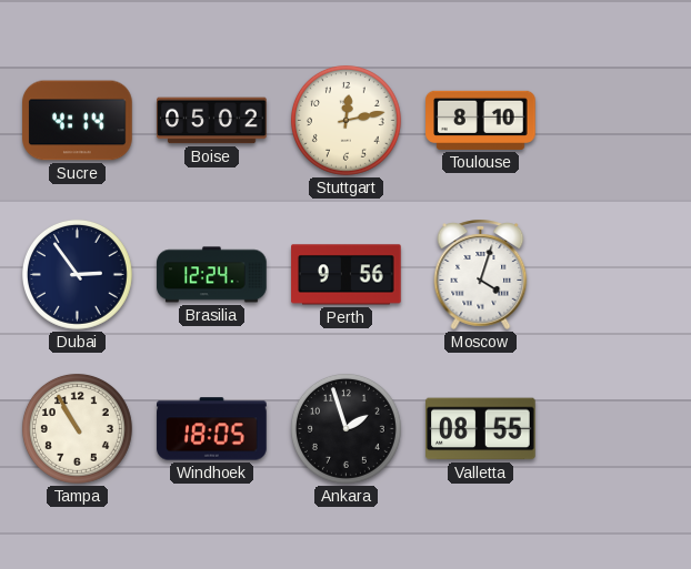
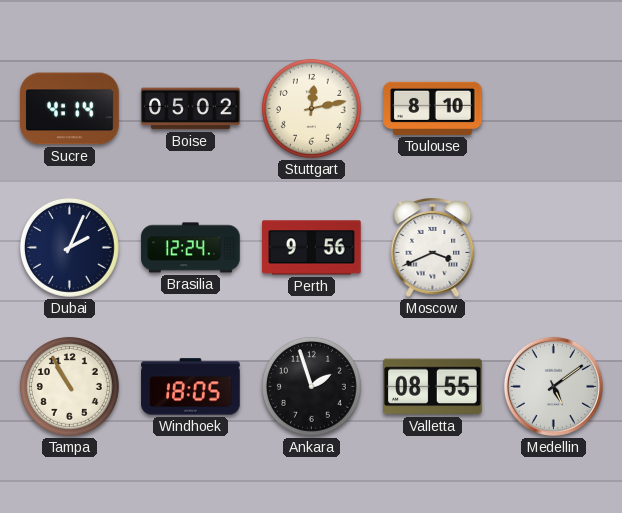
Dubai: 2:54 -> 2:04
Moscow: 4:03 -> 3:41
Medellin: none -> 5:09
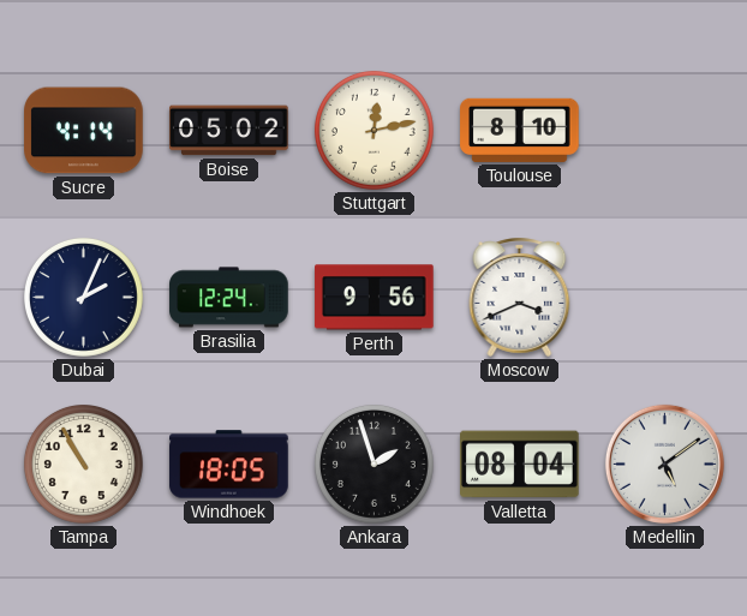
Valletta: 08:55 -> 08:04
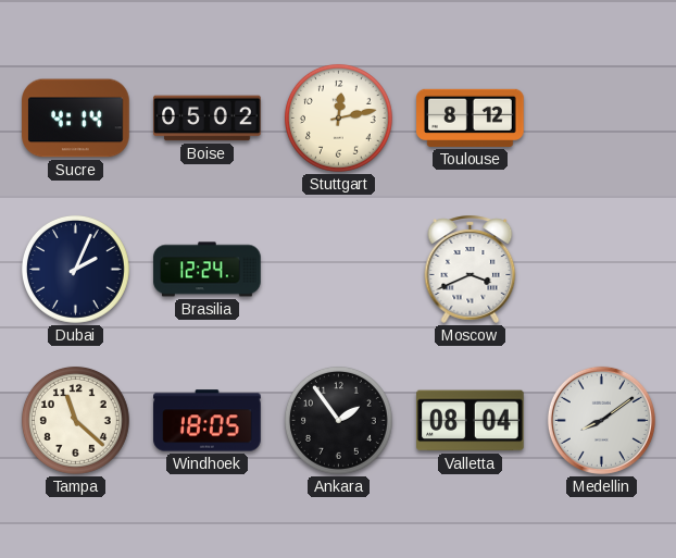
Toulouse: 8:10 -> 8:12
Perth: 9:56 -> none
Tampa: 10:55 -> 11:22
Ankara: 1:57 -> 1:54
Medellin: 5:09 -> 8:09
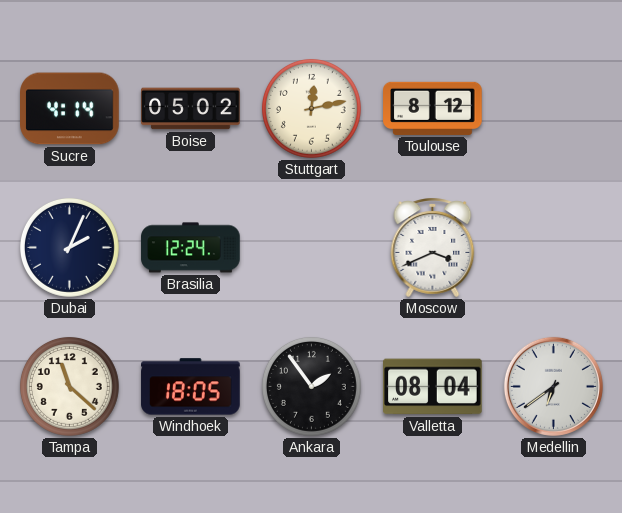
Medellin: 8:09 -> 6:39
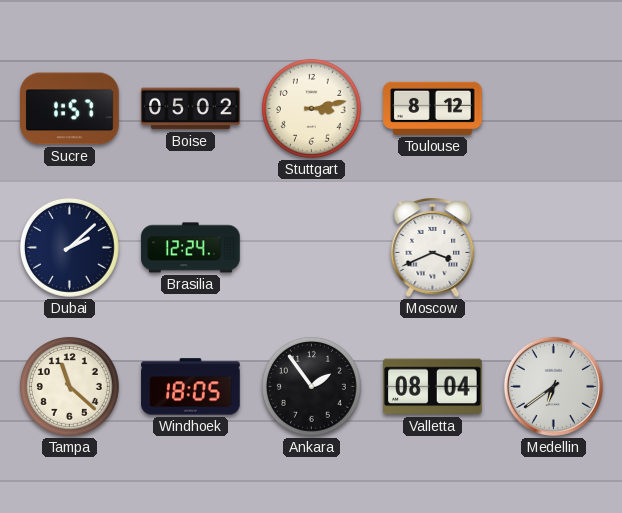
Sucre: 4:14 -> 1:57
Stuttgart: 12:13 -> 3:13
Dubai: 2:04 -> 2:08
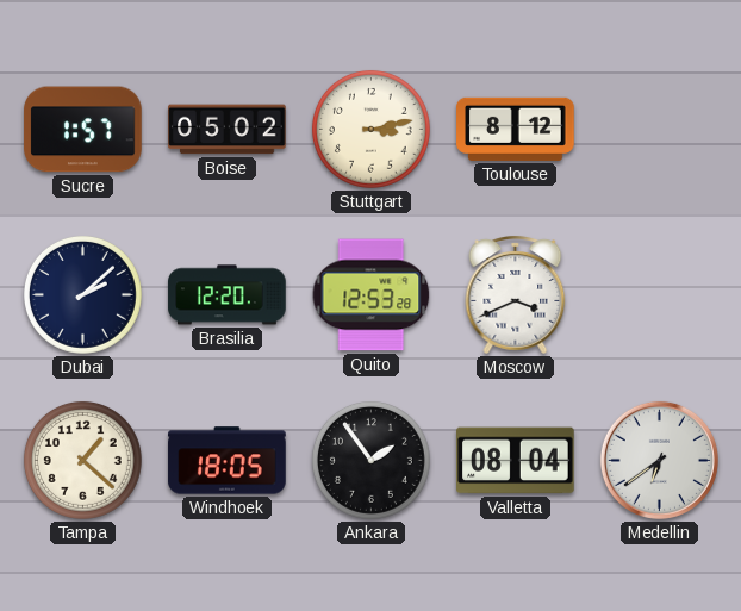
Brasilia: 12:24 -> 12:20
Quito: none -> 12:53
Tampa: 11:22 -> 1:22
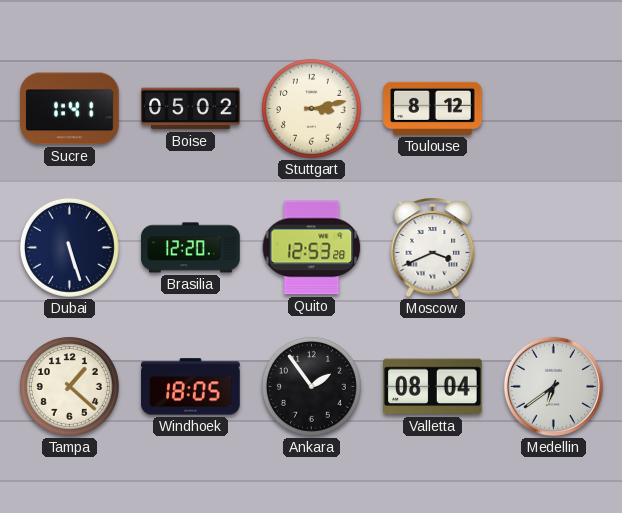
Sucre: 1:57 -> 1:41
Dubai: 2:08 -> 5:27
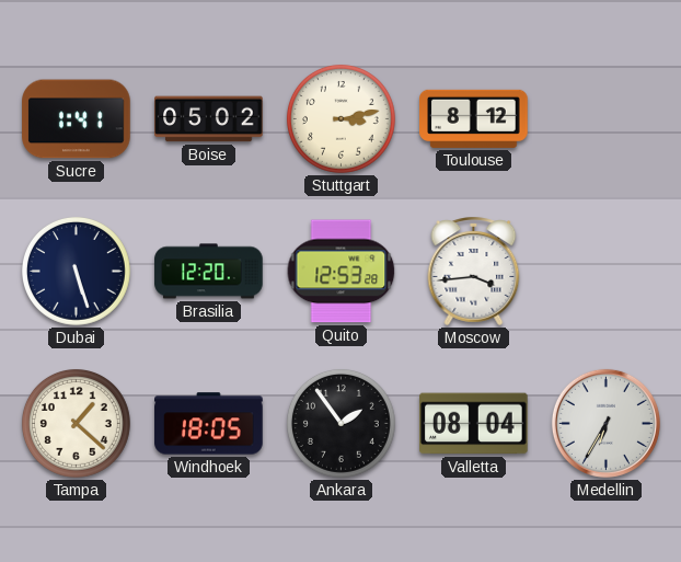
Moscow: 3:41 -> 3:44
Medellin: 6:39 -> 6:35
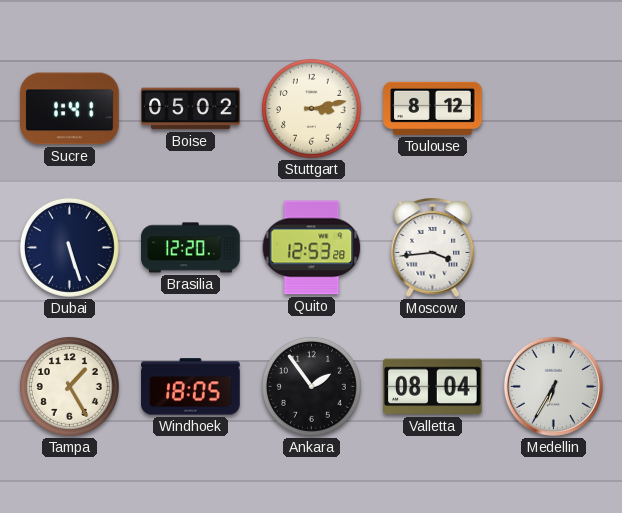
Tampa: 1:22 -> 1:25
